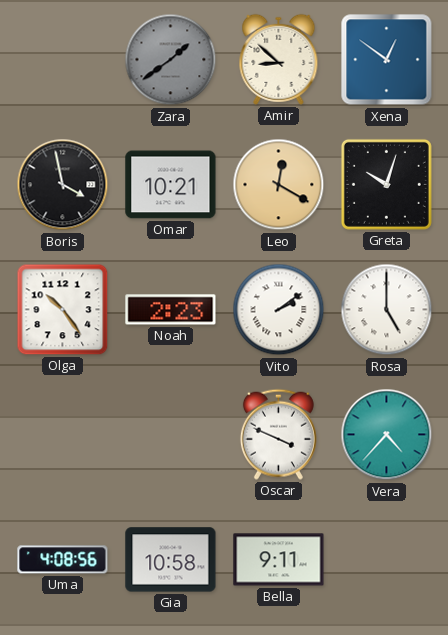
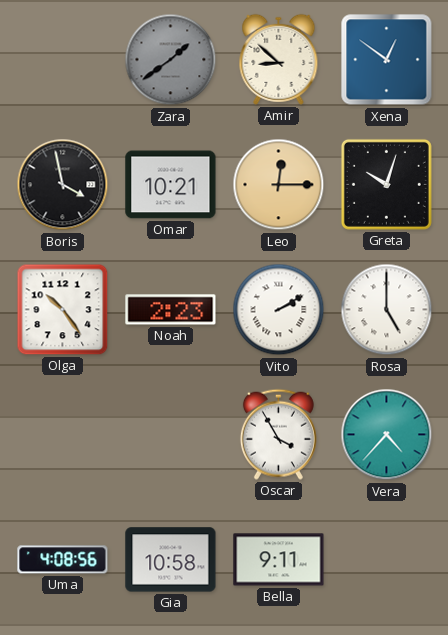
Leo: 12:20 -> 12:15
Vito: 2:09 -> 2:10
Oscar: 3:49 -> 3:55
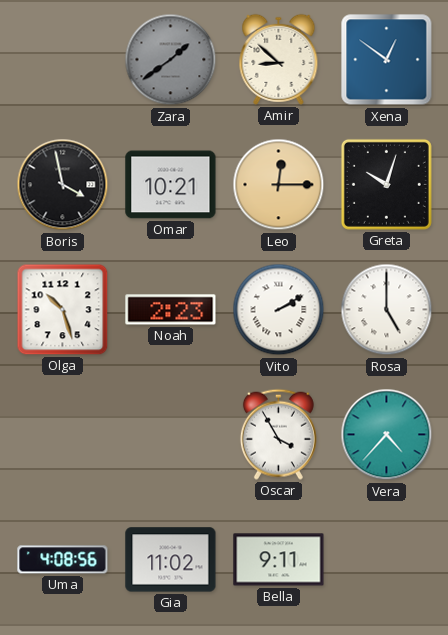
Olga: 10:24 -> 10:27
Gia: 10:58 -> 11:02
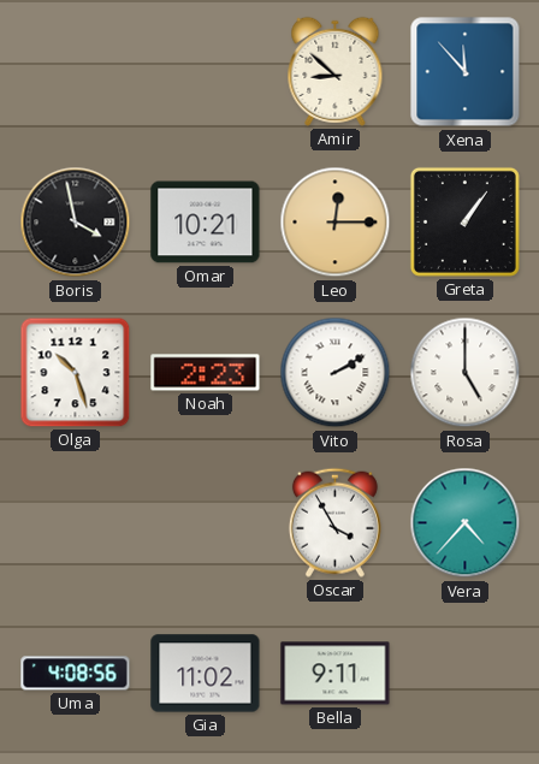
Zara: 1:39 -> none
Xena: 12:51 -> 11:53
Greta: 10:03 -> 1:06
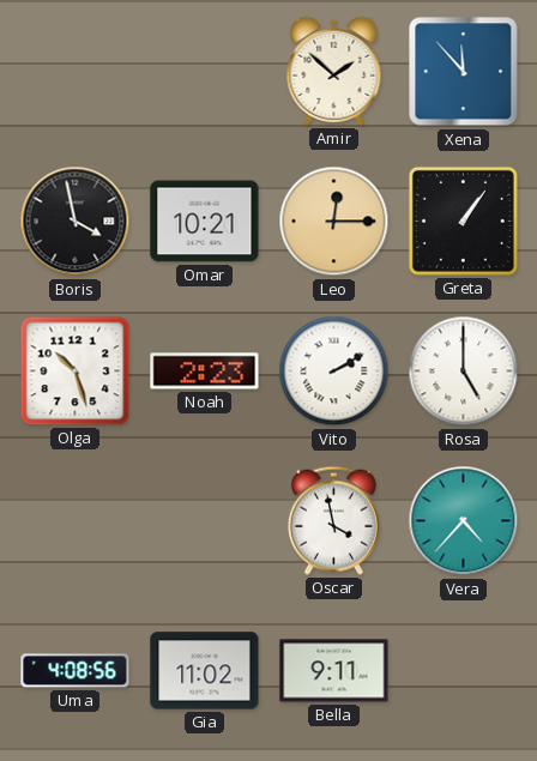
Amir: 8:52 -> 1:52
Oscar: 3:55 -> 3:58
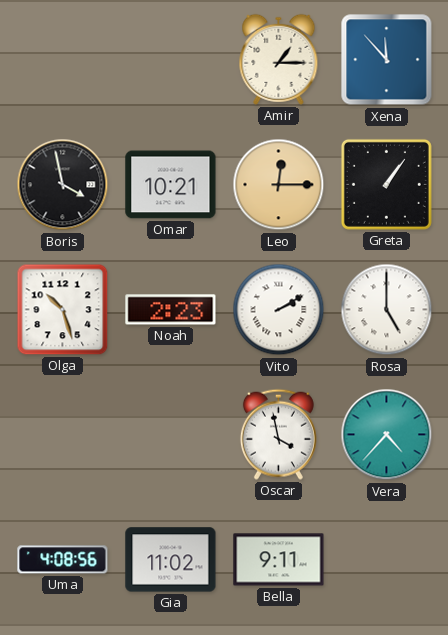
Amir: 1:52 -> 1:15
